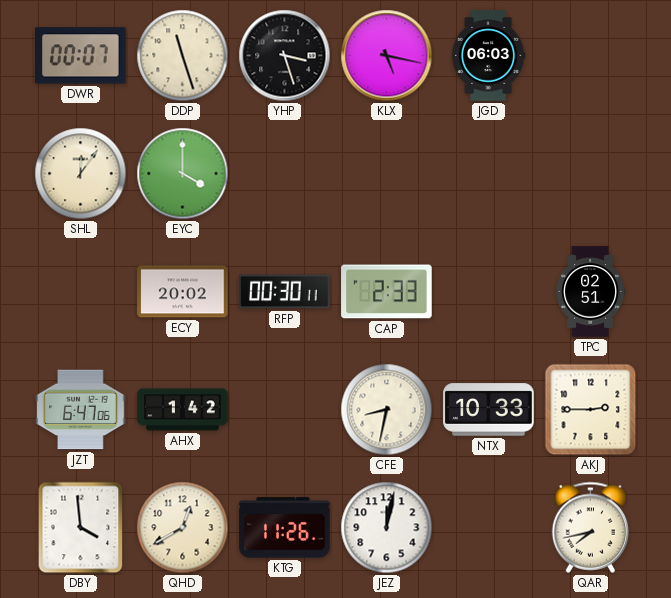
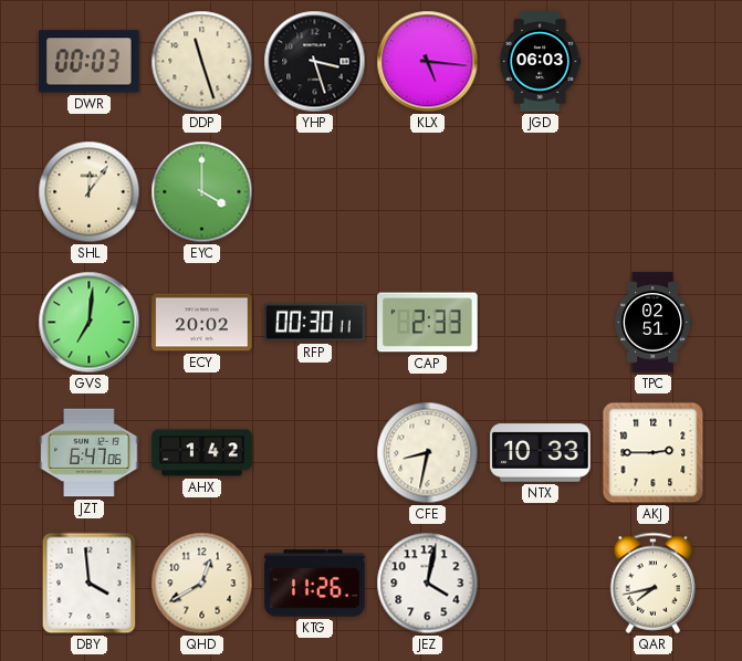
DWR: 00:07 -> 00:03
KLX: 5:17 -> 5:16
GVS: none -> 7:01
JEZ: 12:02 -> 4:02
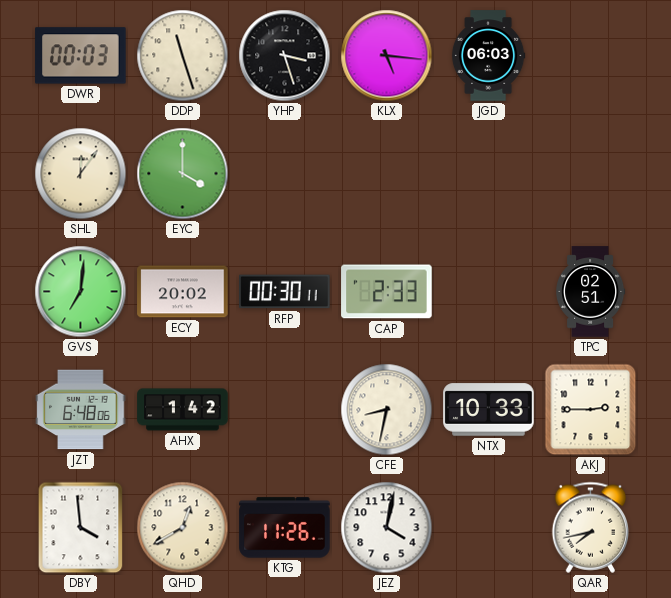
JZT: 6:47 -> 6:48
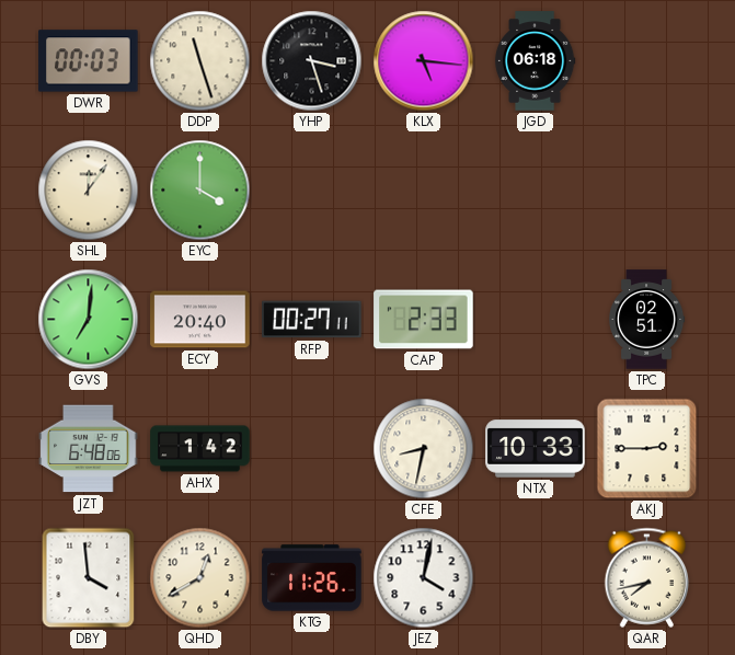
JGD: 06:03 -> 06:18
ECY: 20:02 -> 20:40
RFP: 00:30 -> 00:27
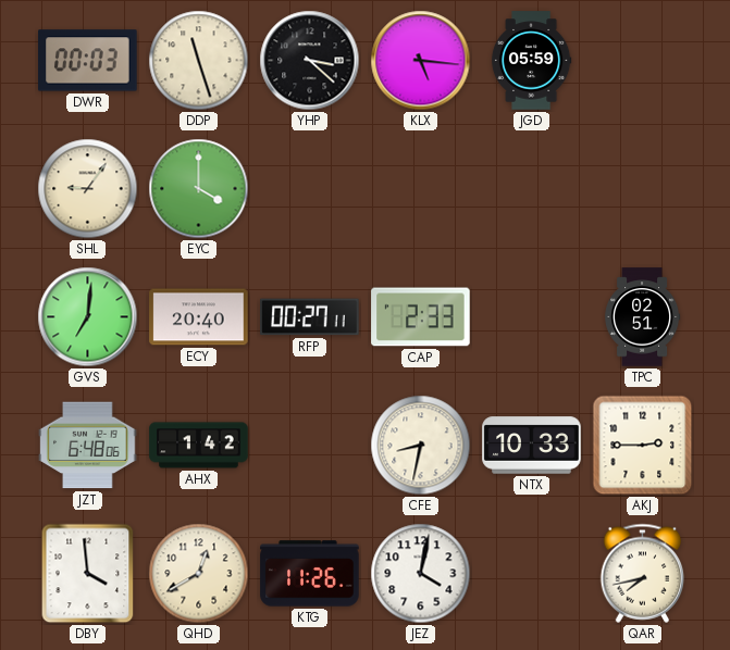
YHP: 3:27 -> 3:22
JGD: 06:18 -> 05:59
SHL: 12:06 -> 9:06
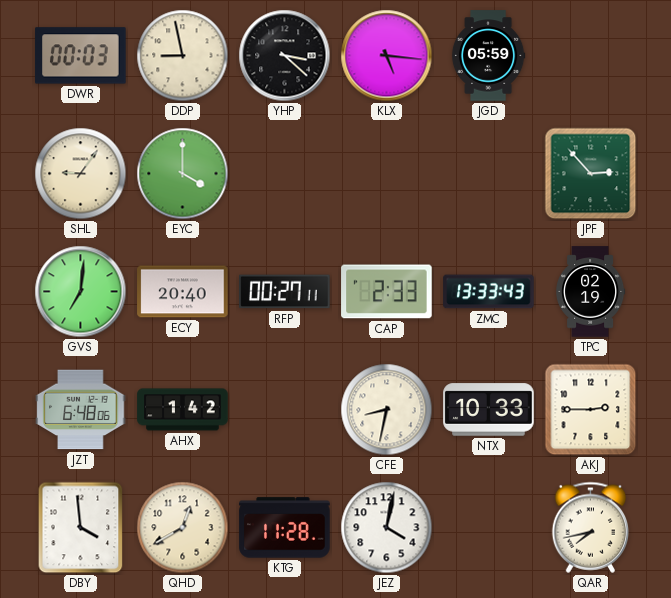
DDP: 11:27 -> 8:58
JPF: none -> 2:53
ZMC: none -> 13:33
TPC: 02:51 -> 02:19
KTG: 11:26 -> 11:28
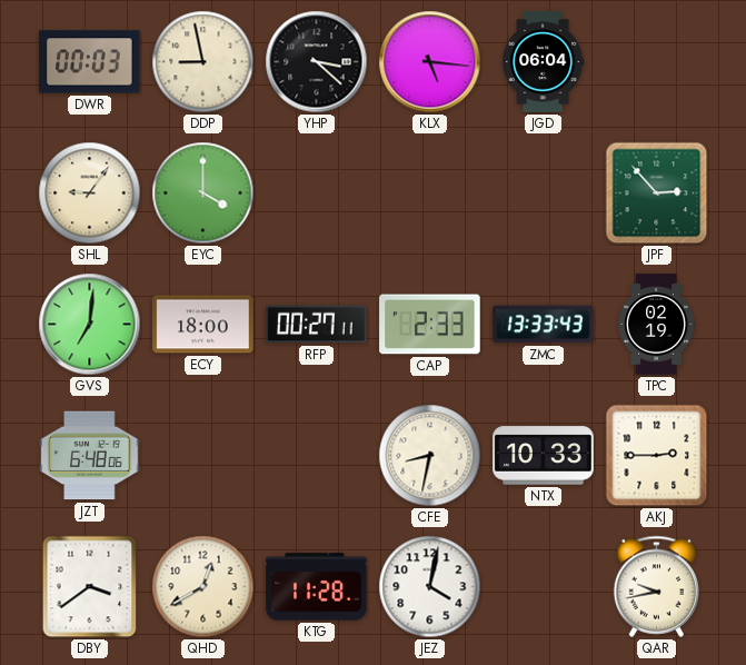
JGD: 05:59 -> 06:04
ECY: 20:40 -> 18:00
AHX: 1:42 -> none
DBY: 3:59 -> 3:39
QAR: 7:43 -> 9:43
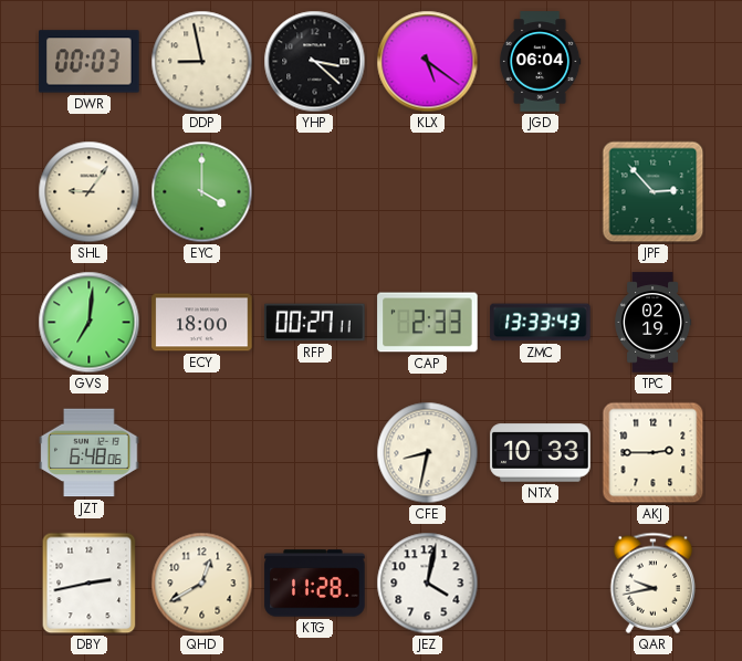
KLX: 5:16 -> 5:21
DBY: 3:39 -> 2:43
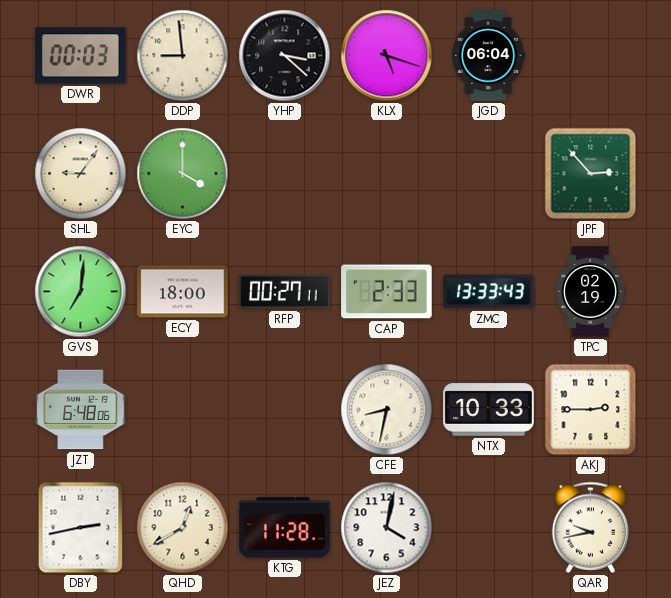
DDP: 8:58 -> 8:59
KLX: 5:21 -> 5:18
